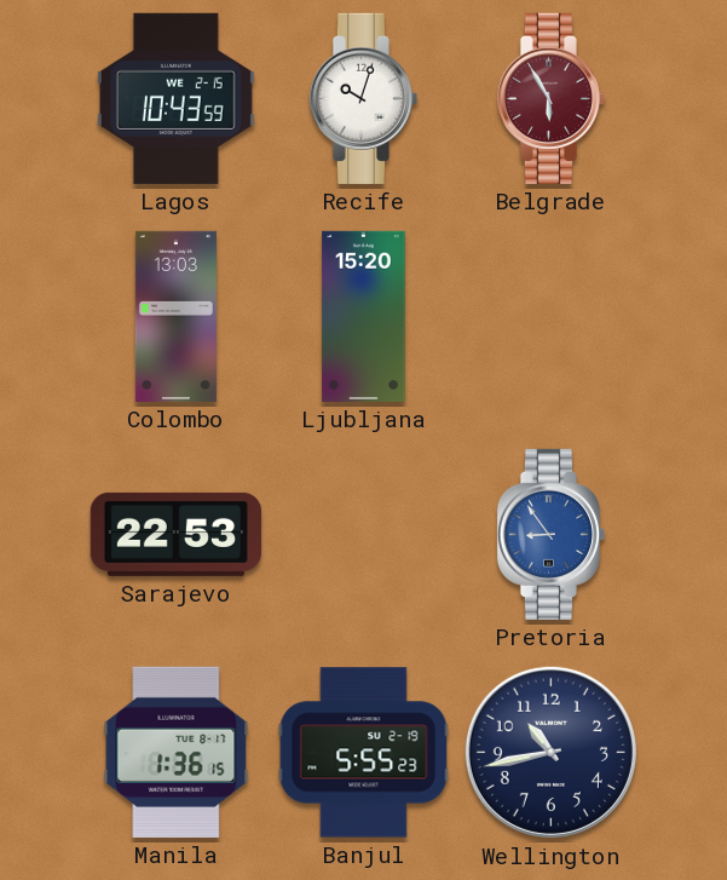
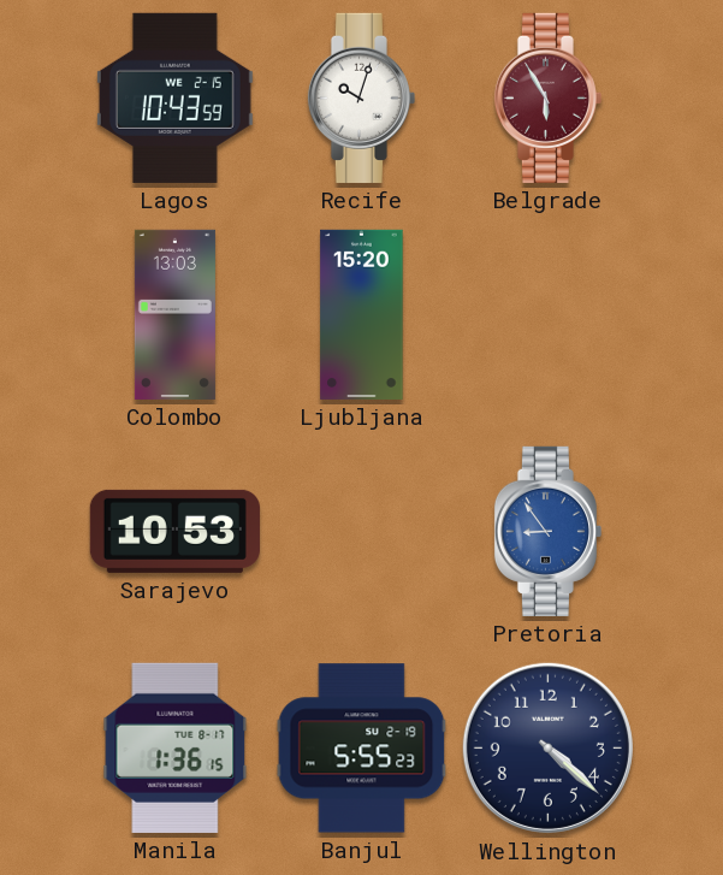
Sarajevo: 22:53 -> 10:53
Wellington: 10:43 -> 4:22
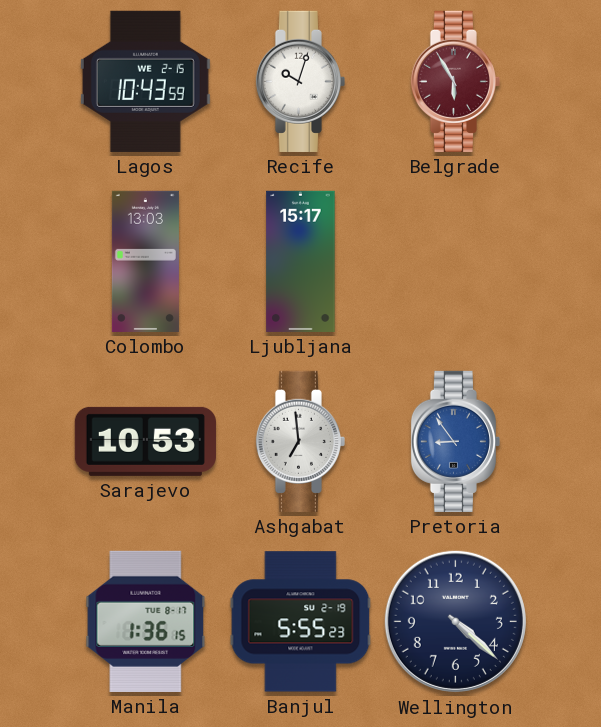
Ljubljana: 15:20 -> 15:17
Ashgabat: none -> 6:59
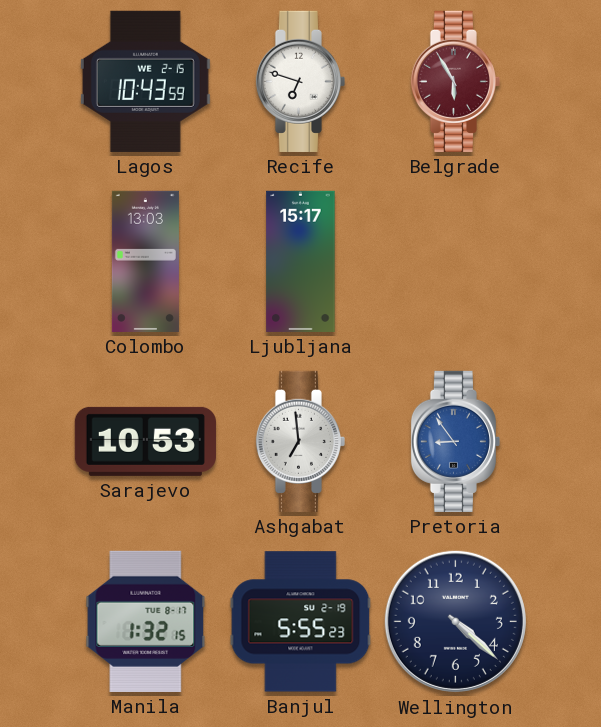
Recife: 10:03 -> 6:48
Manila: 1:36 -> 1:32
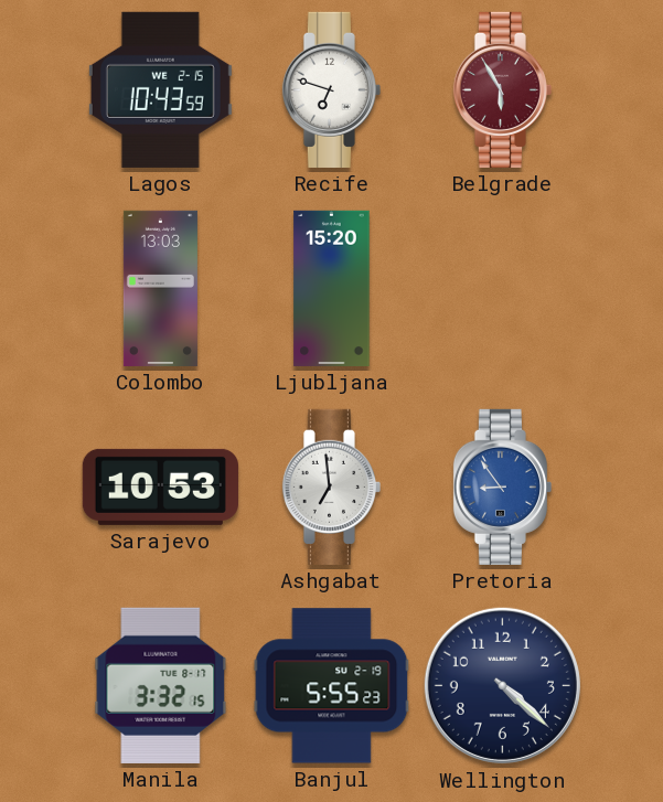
Ljubljana: 15:17 -> 15:20
Manila: 1:32 -> 3:32
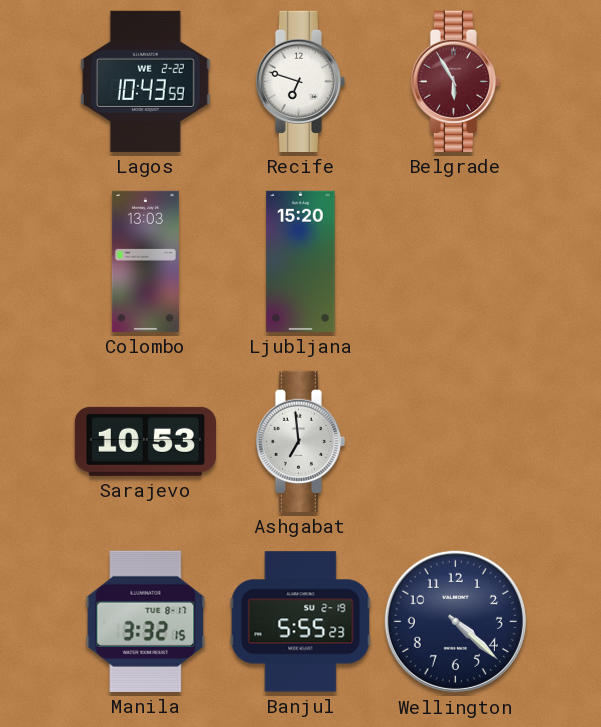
Lagos date: WE 2-15 -> WE 2-22
Pretoria: 8:54 -> none
